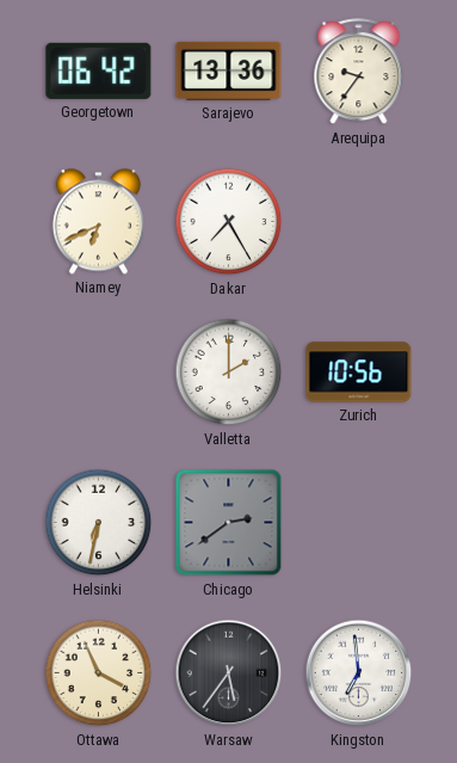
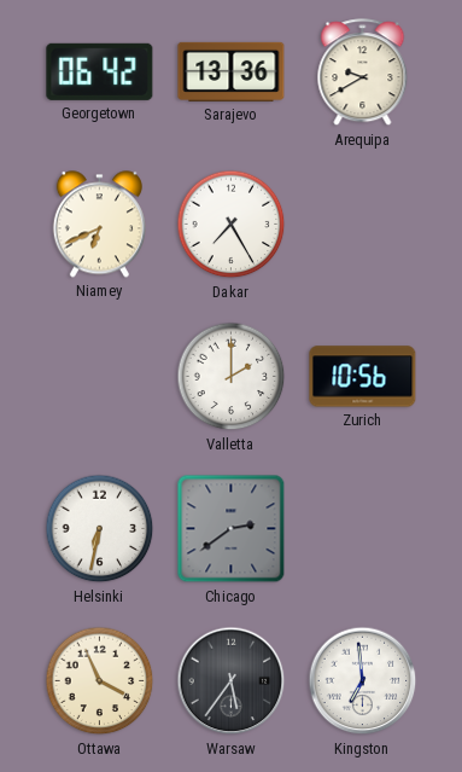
Arequipa: 9:36 -> 9:40
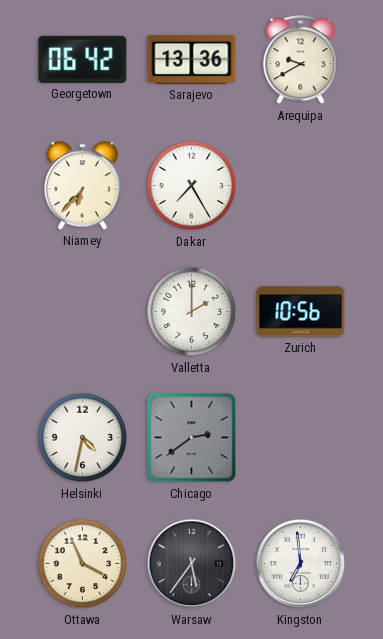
Niamey: 6:41 -> 6:37
Helsinki: 6:32 -> 4:32
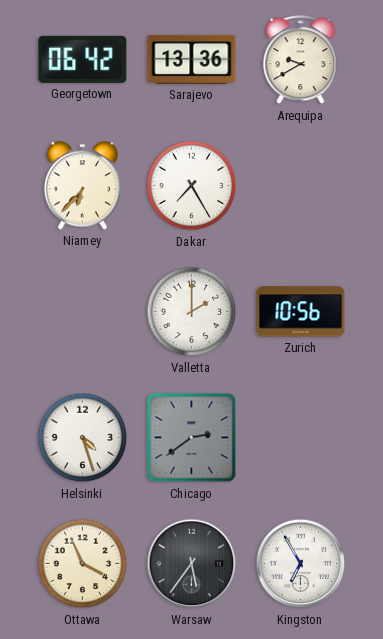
Helsinki: 4:32 -> 4:27
Kingston: 6:59 -> 6:55
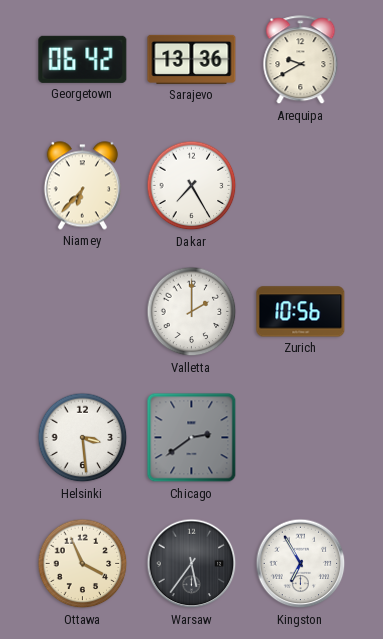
Helsinki: 4:27 -> 3:29
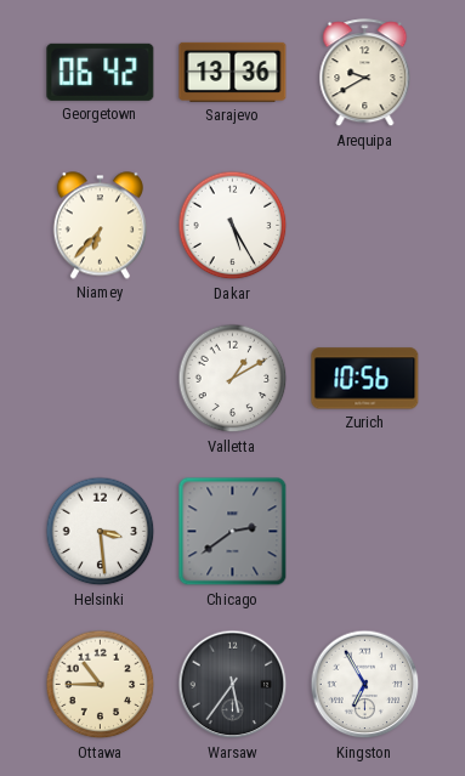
Dakar: 7:25 -> 5:25
Valletta: 2:00 -> 1:10
Ottawa: 3:56 -> 10:45
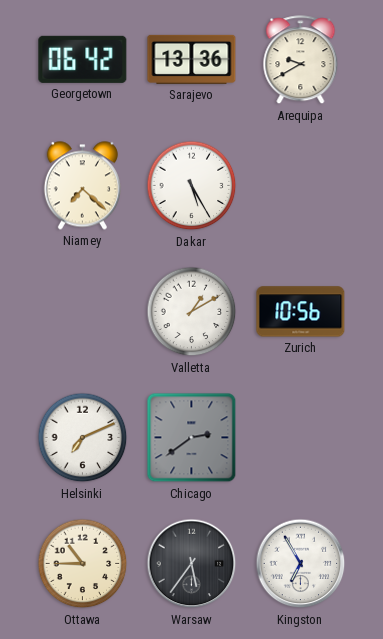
Niamey: 6:37 -> 7:22
Helsinki: 3:29 -> 7:11
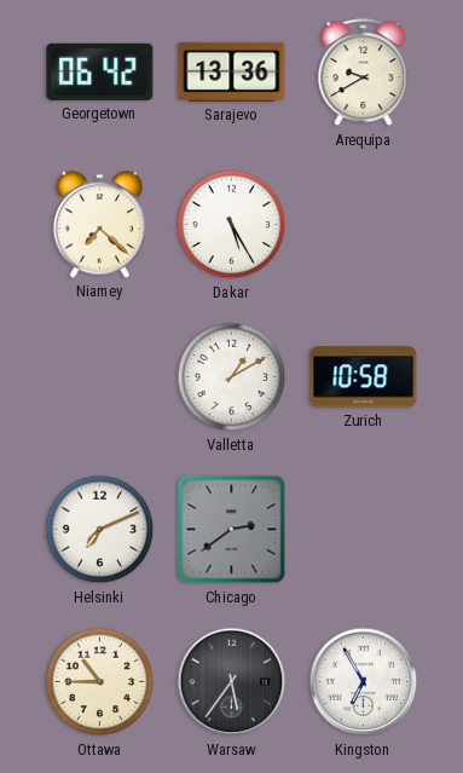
Zurich: 10:56 -> 10:58
